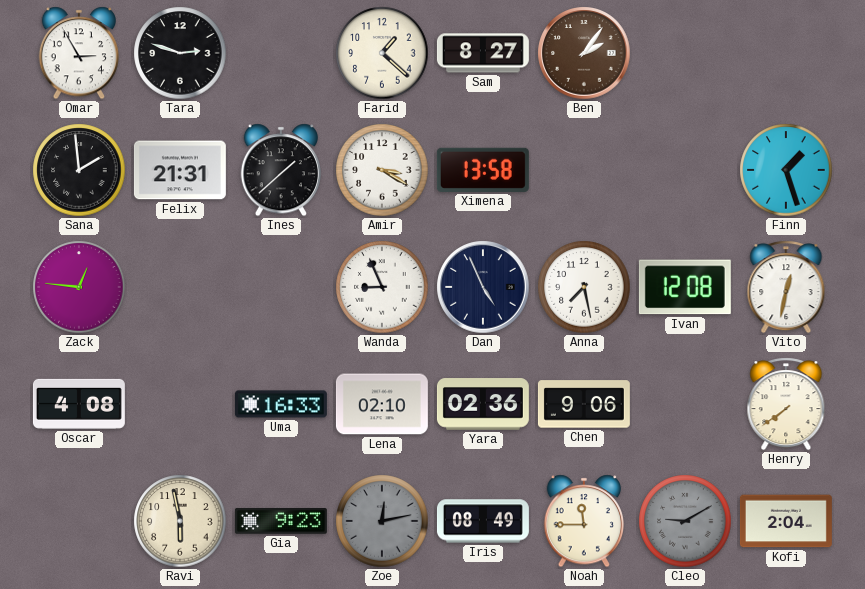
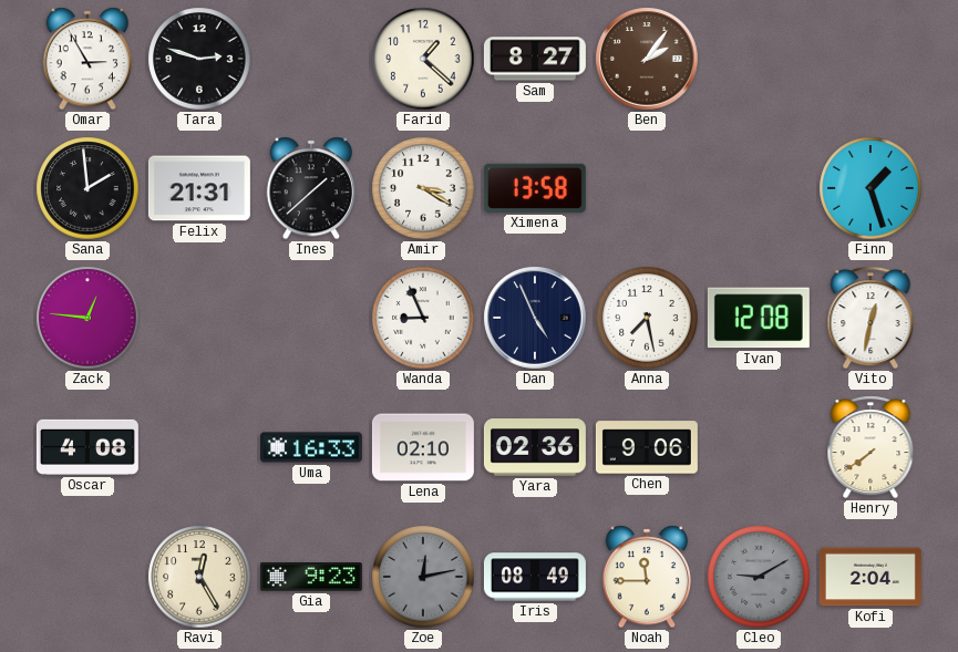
Ravi: 5:58 -> 12:25
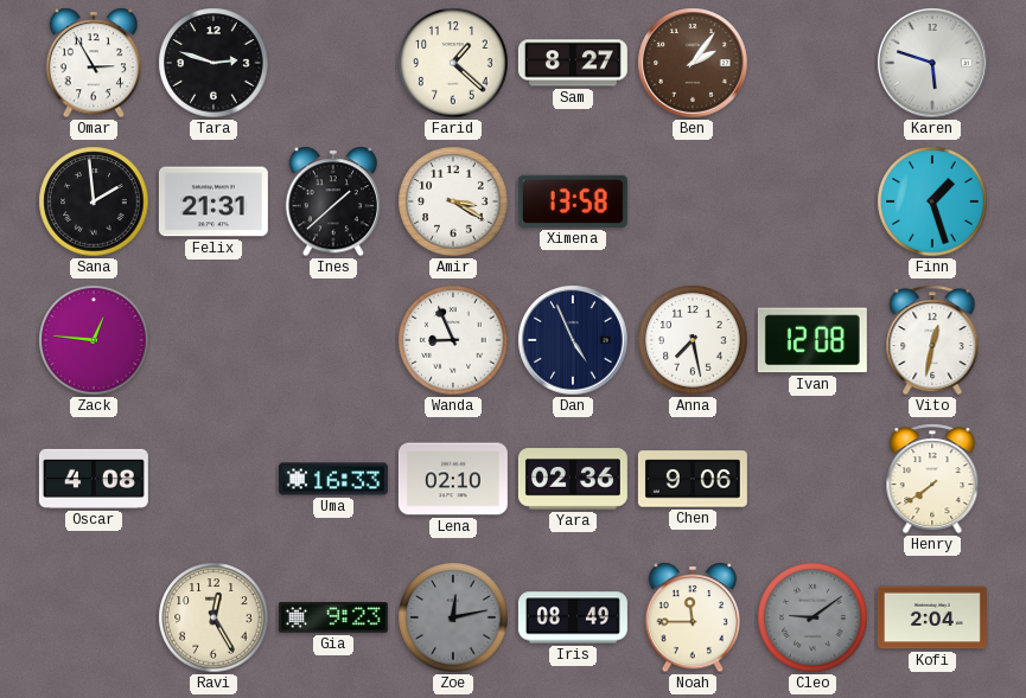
Karen: none -> 5:48
Cleo: 9:10 -> 9:09
